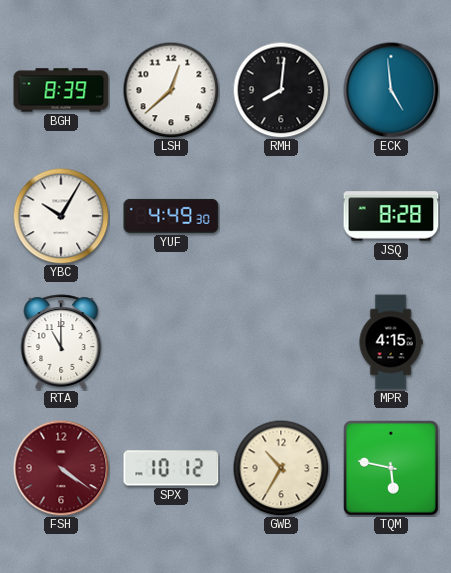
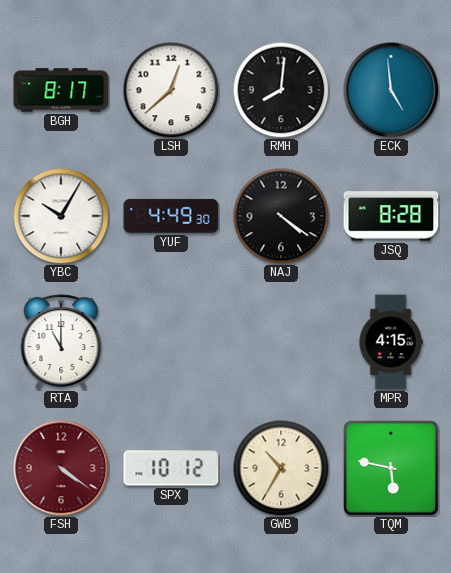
BGH: 8:39 -> 8:17
NAJ: none -> 4:21
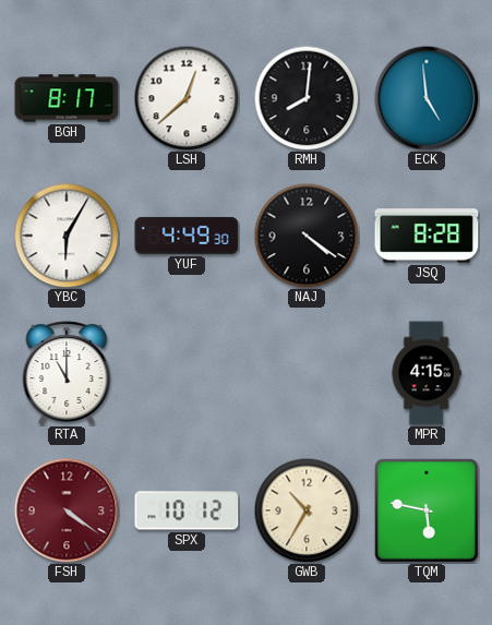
YBC: 10:05 -> 6:05
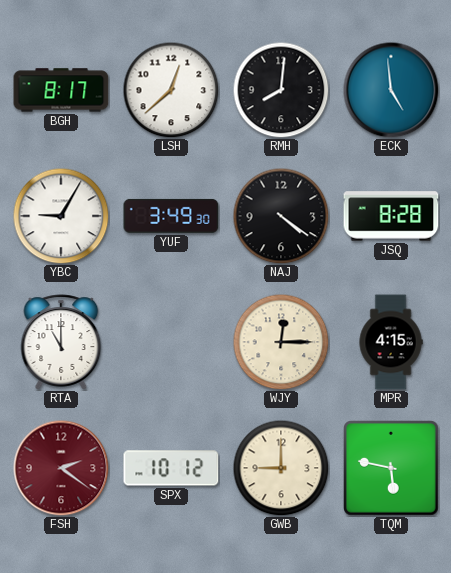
YBC: 6:05 -> 9:05
YUF: 4:49 -> 3:49
WJY: none -> 12:15
FSH: 4:21 -> 2:21
GWB: 10:35 -> 9:00
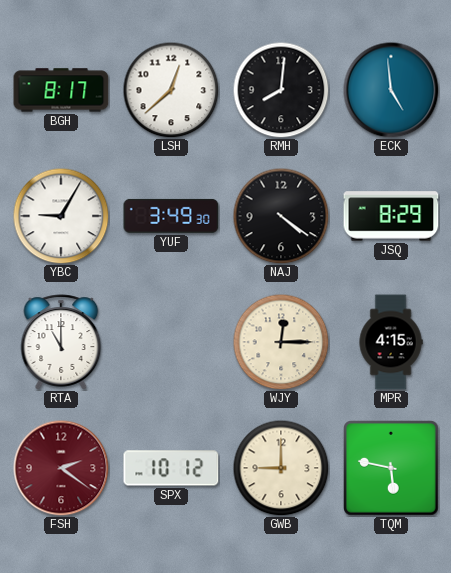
JSQ: 8:28 -> 8:29
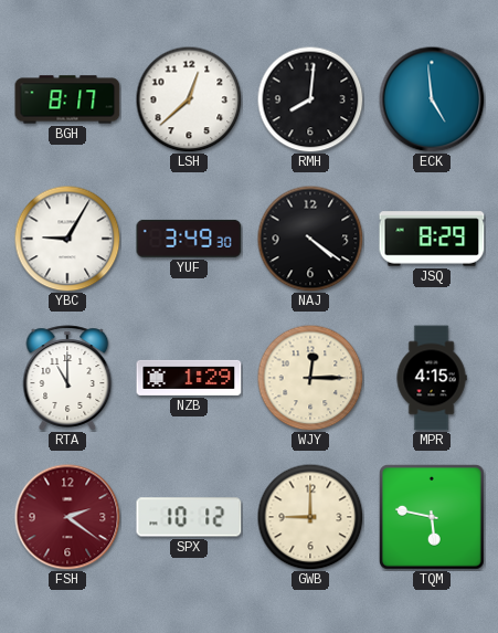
NZB: none -> 1:29
